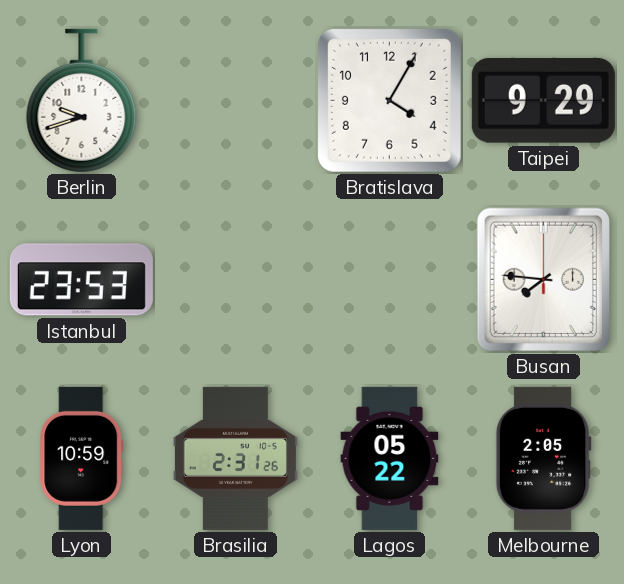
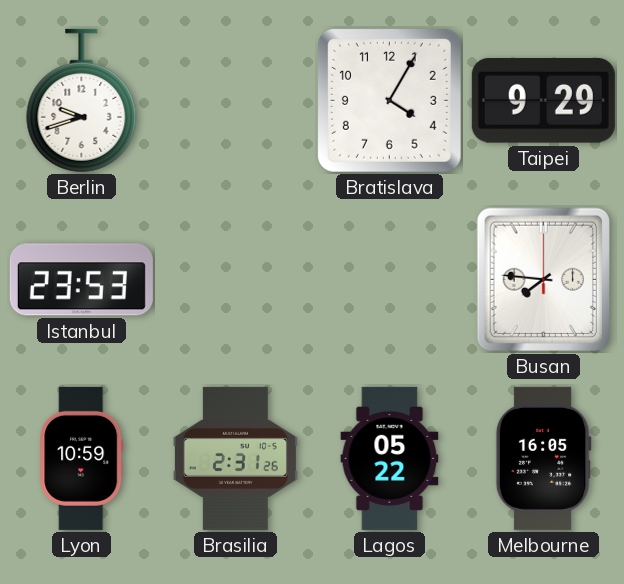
Melbourne: 2:05 -> 16:05
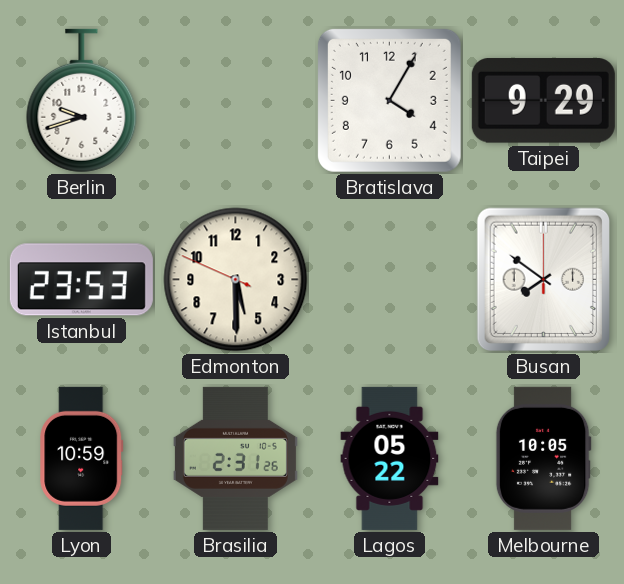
Edmonton: none -> 5:29
Busan: 7:46 -> 7:51
Melbourne: 16:05 -> 10:05
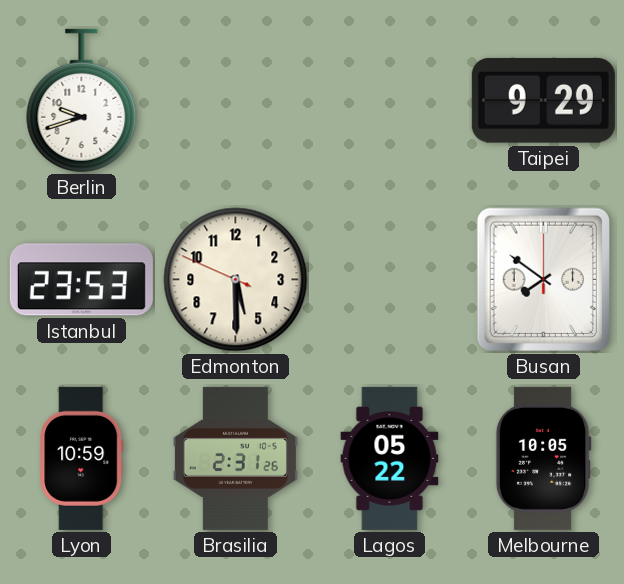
Bratislava: 4:05 -> none
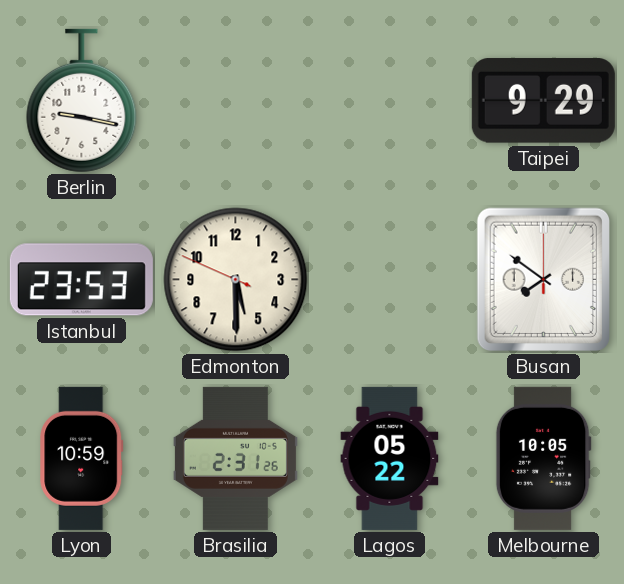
Berlin: 9:42 -> 9:17
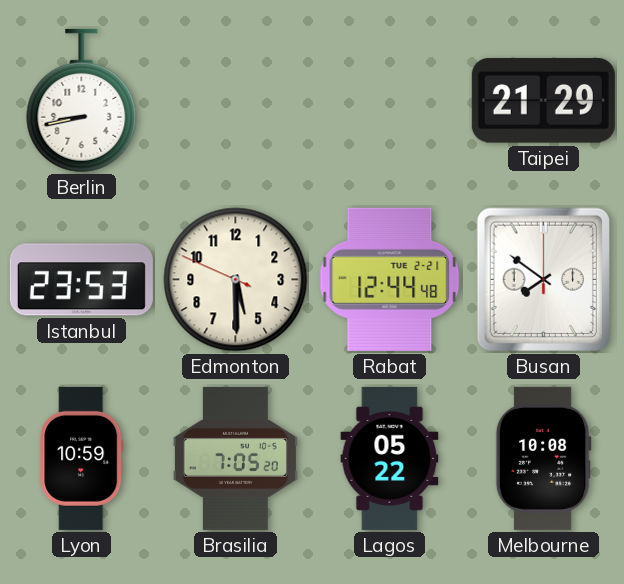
Berlin: 9:17 -> 8:43
Taipei: 9:29 -> 21:29
Rabat: none -> 12:44
Brasilia: 2:31 -> 7:05
Melbourne: 10:05 -> 10:08
